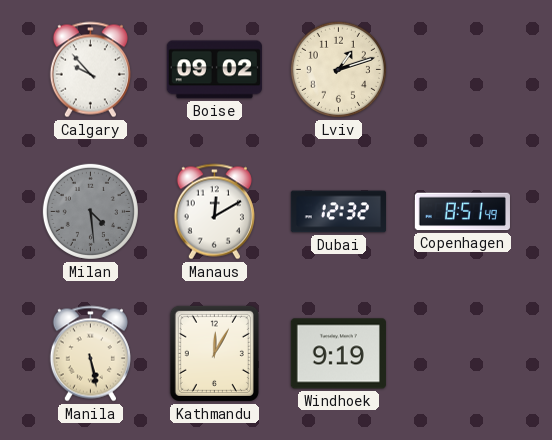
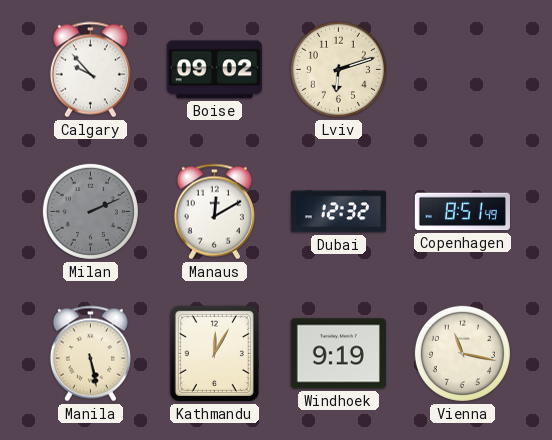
Lviv: 1:12 -> 6:12
Milan: 4:29 -> 2:11
Vienna: none -> 11:17
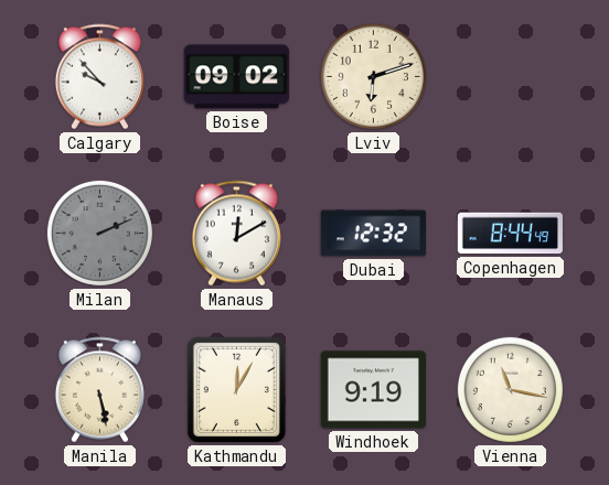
Copenhagen: 8:51 -> 8:44
